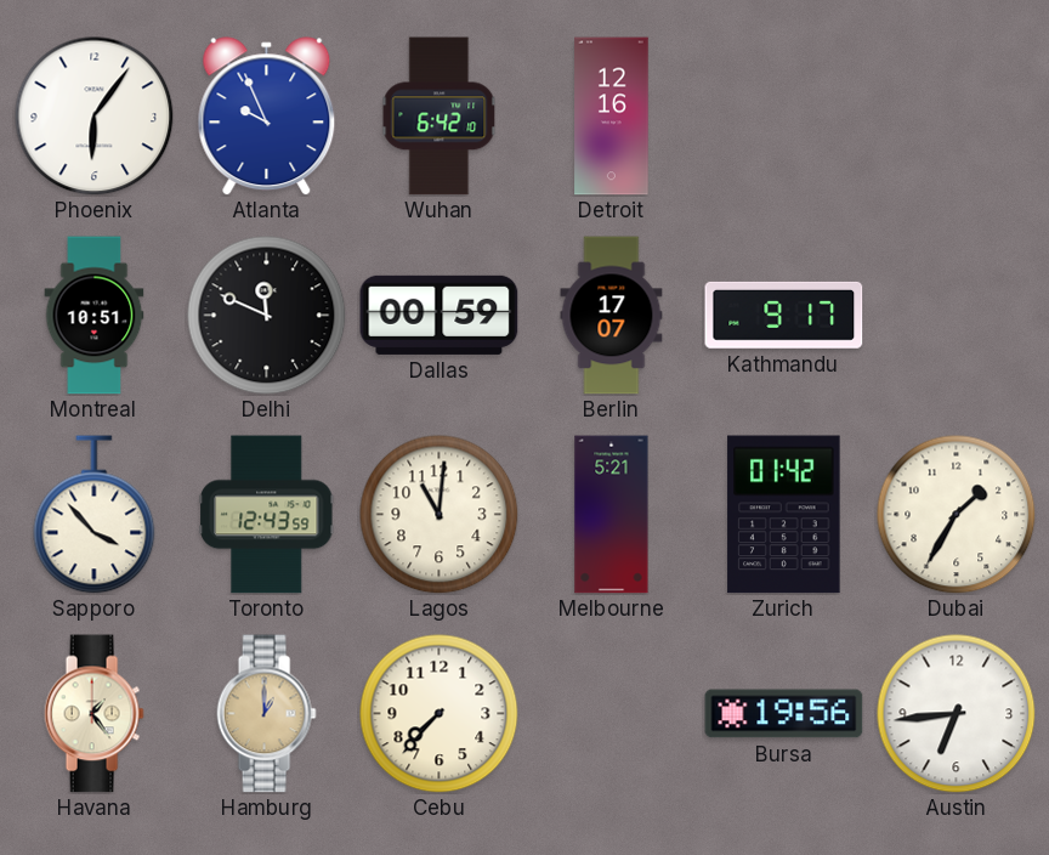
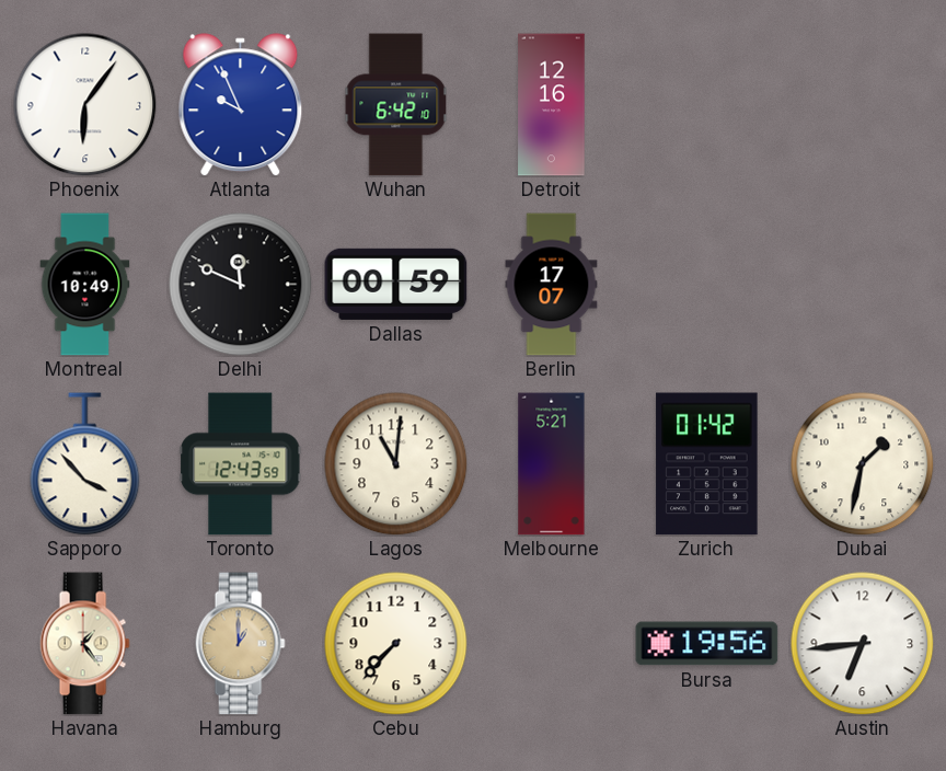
Montreal: 10:51 -> 10:49
Kathmandu: 9:17 -> none
Dubai: 1:35 -> 1:32
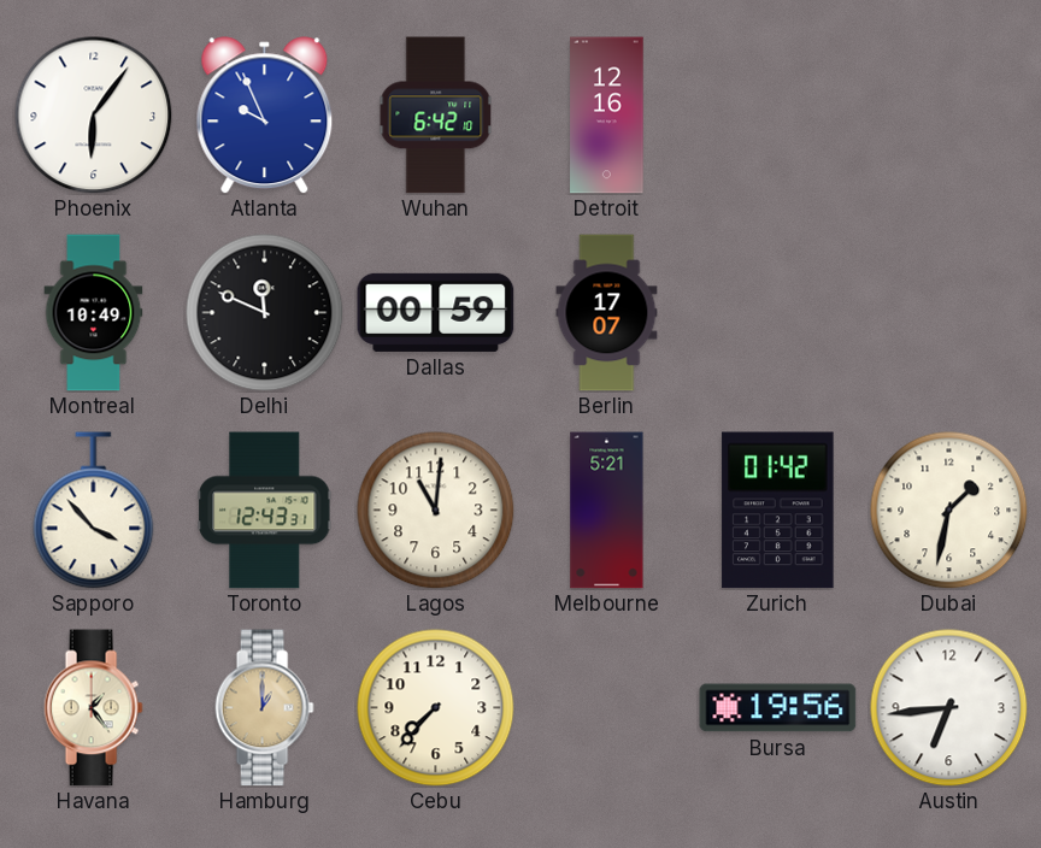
Toronto: 12:43:59 -> 12:43:31
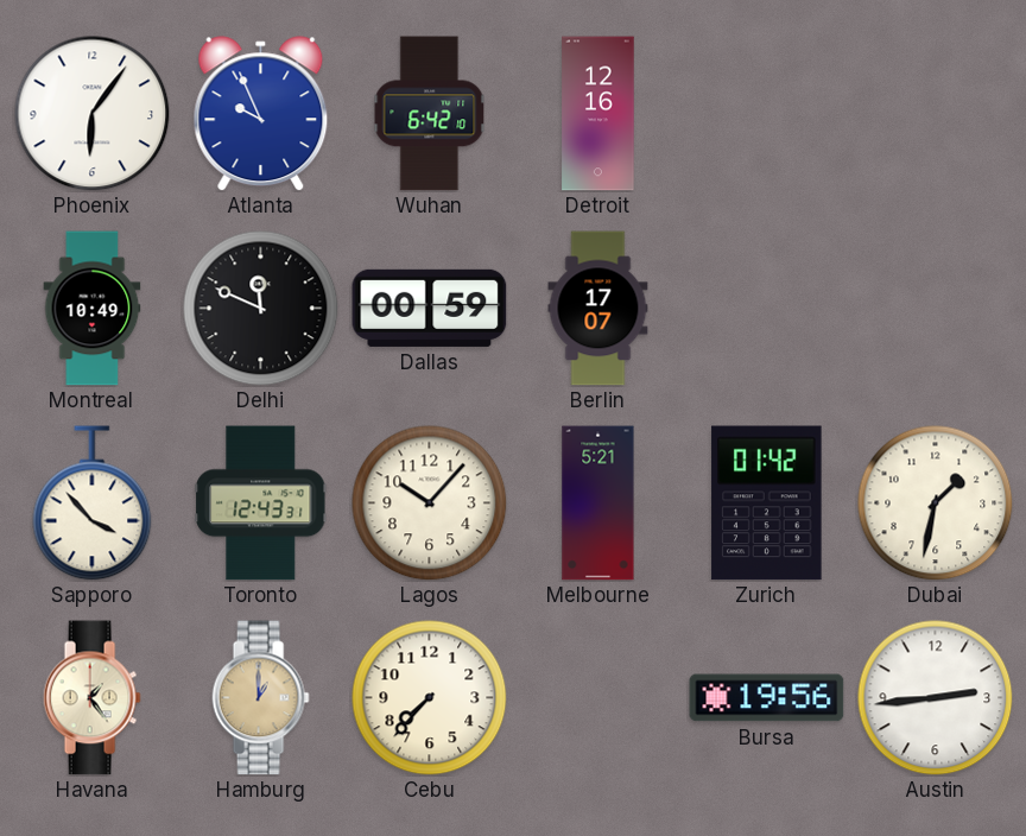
Lagos: 11:01 -> 10:07
Austin: 6:44 -> 2:44
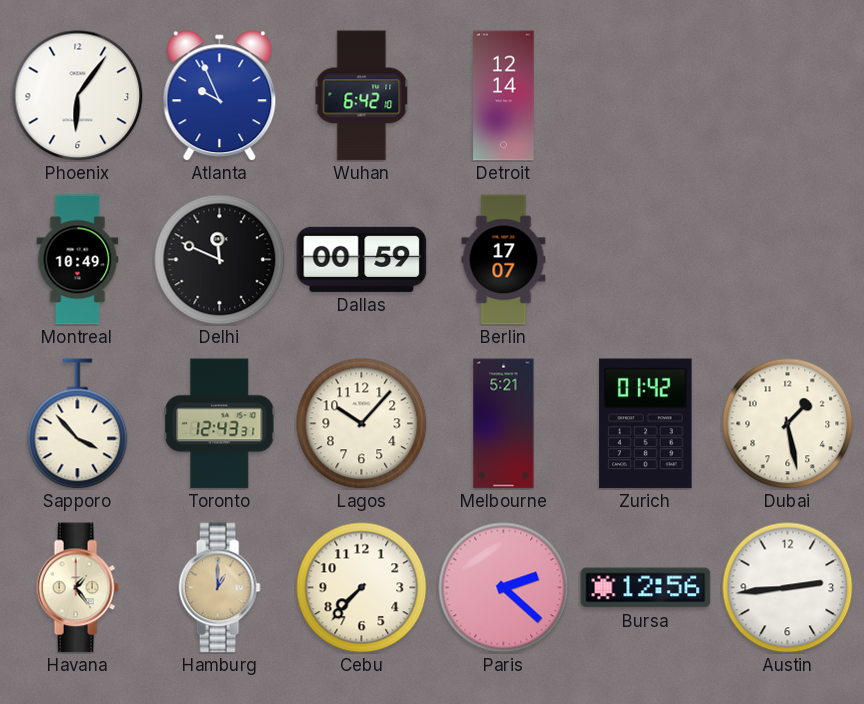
Detroit: 12:16 -> 12:14
Dubai: 1:32 -> 1:28
Paris: none -> 2:22
Bursa: 19:56 -> 12:56
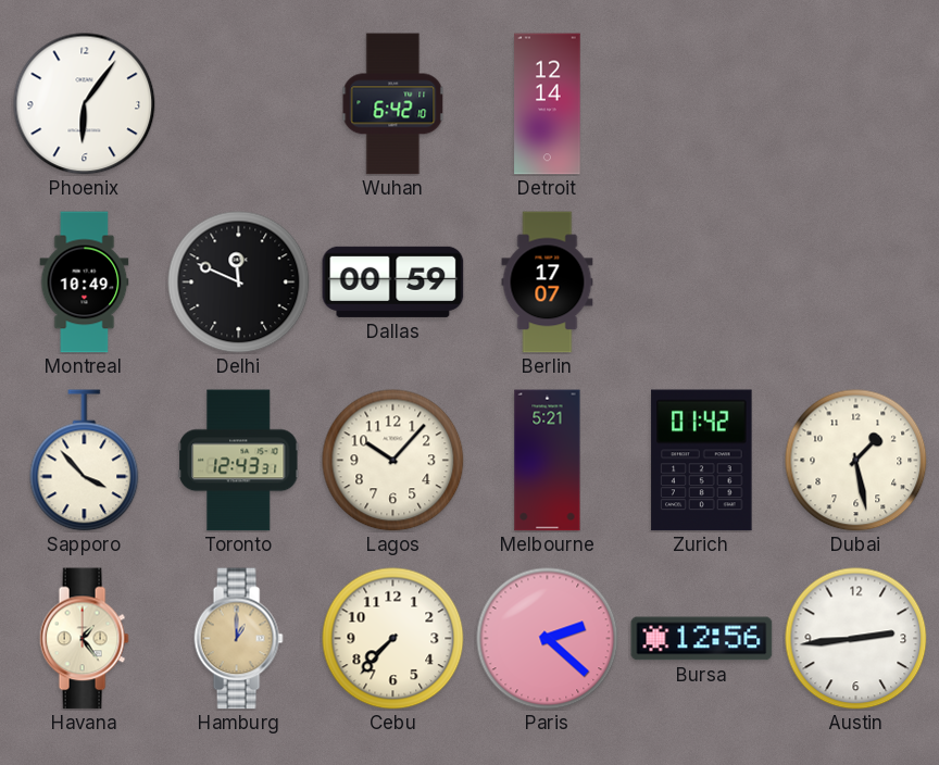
Atlanta: 9:56 -> none
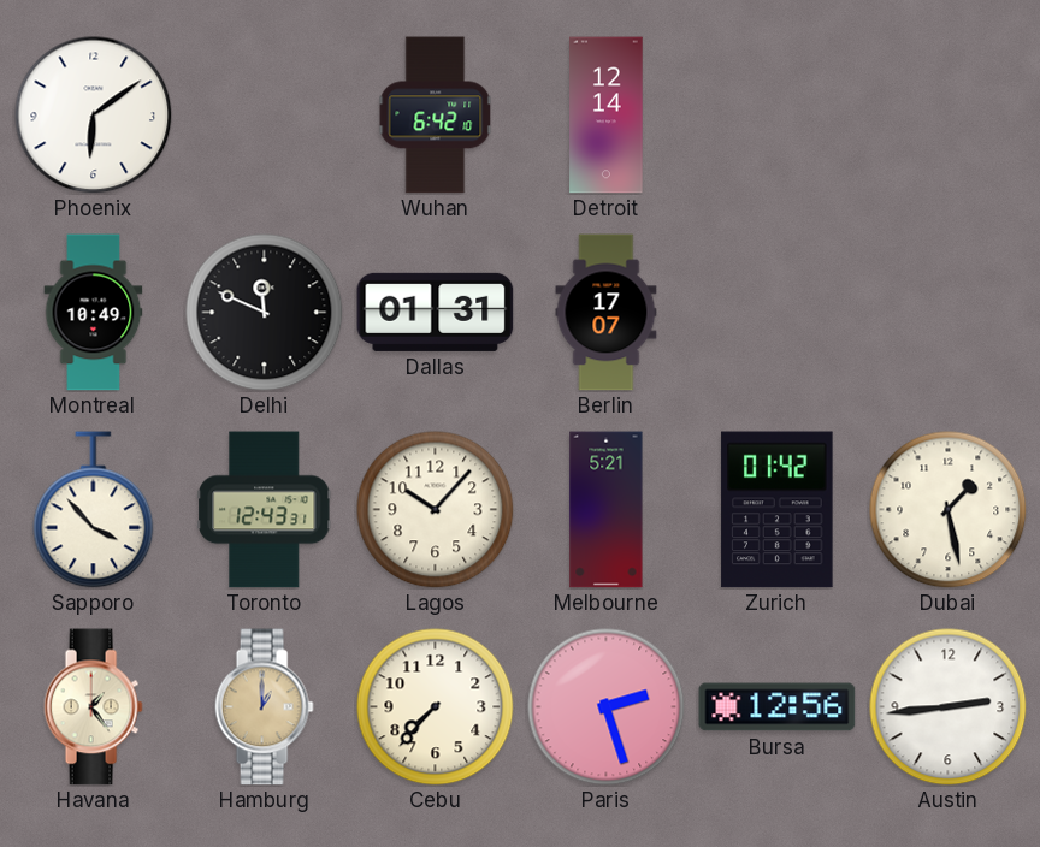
Phoenix: 6:06 -> 6:09
Dallas: 00:59 -> 01:31
Paris: 2:22 -> 2:27
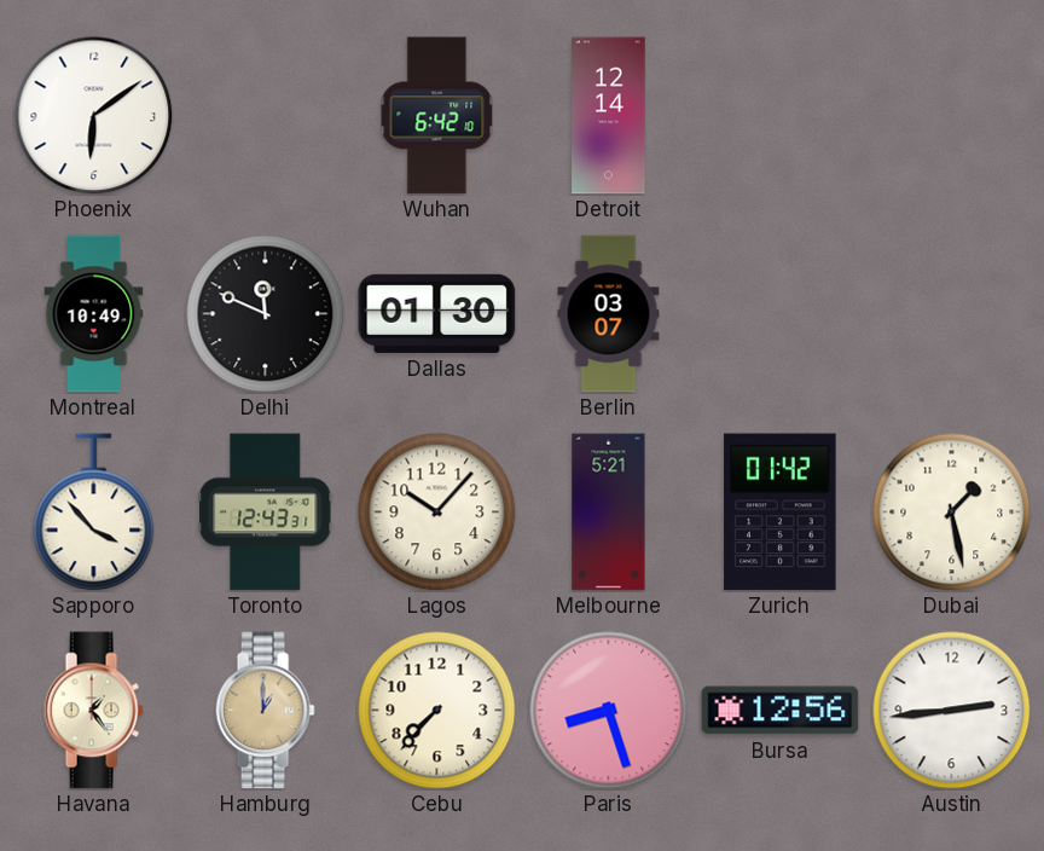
Dallas: 01:31 -> 01:30
Berlin: 17:07 -> 03:07
Paris: 2:27 -> 8:27
